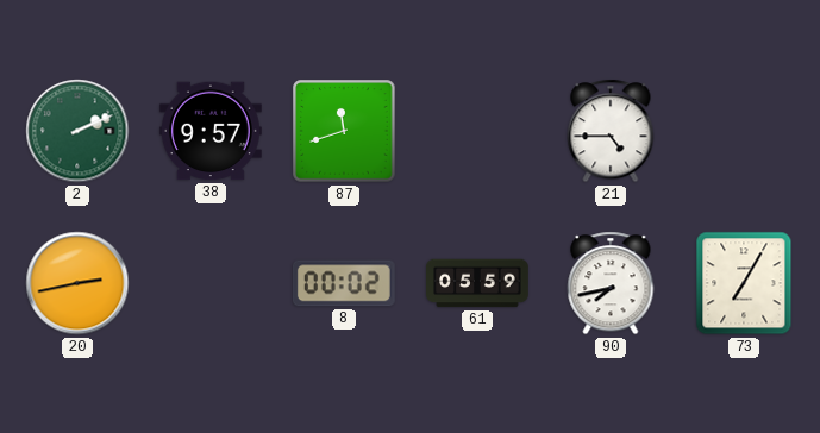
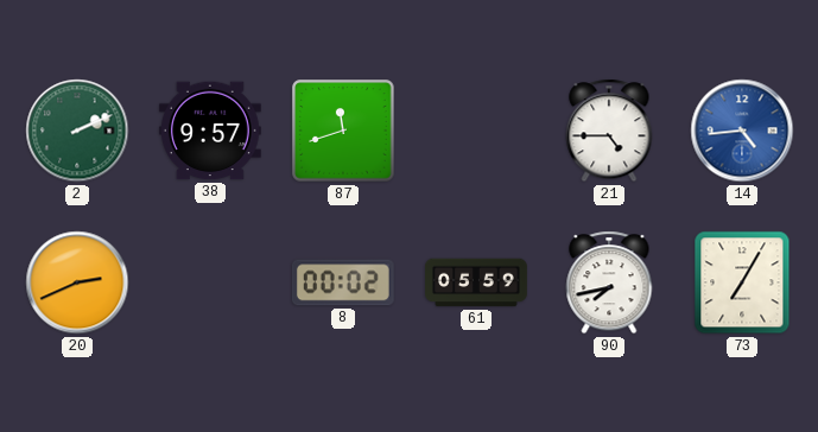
14: none -> 4:44
20: 2:43 -> 2:41
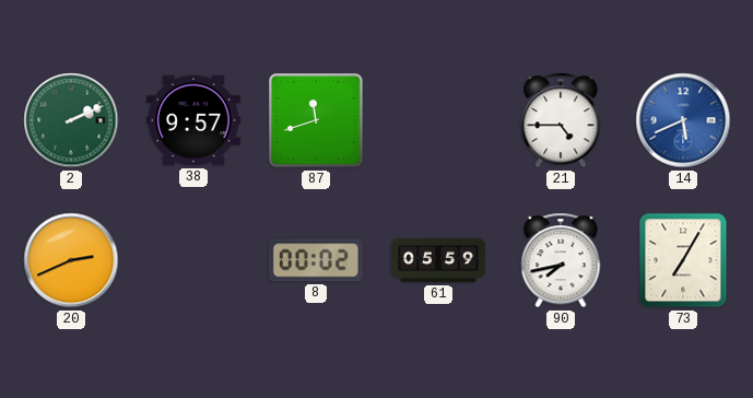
14: 4:44 -> 5:41
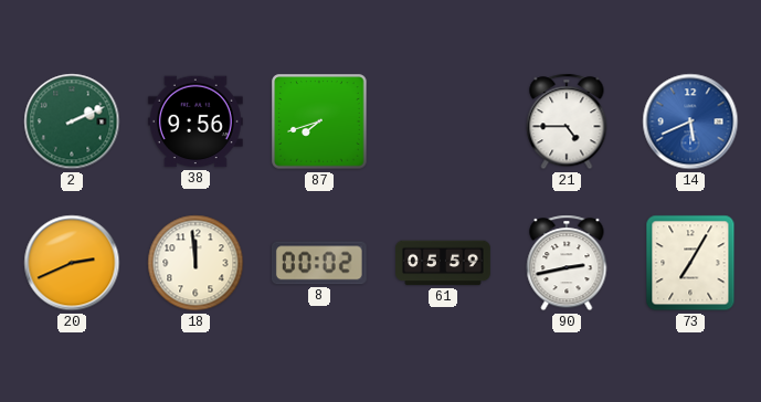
38: 9:57 -> 9:56
87: 11:42 -> 7:42
18: none -> 11:59
90: 7:43 -> 2:43
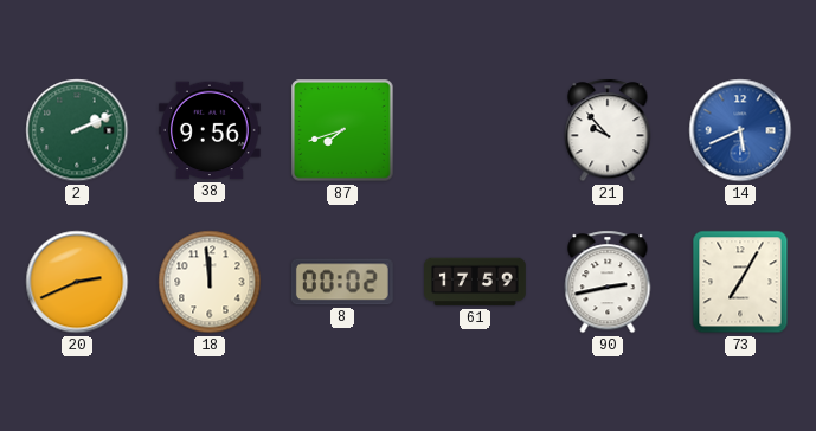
21: 4:45 -> 9:53
61: 05:59 -> 17:59
